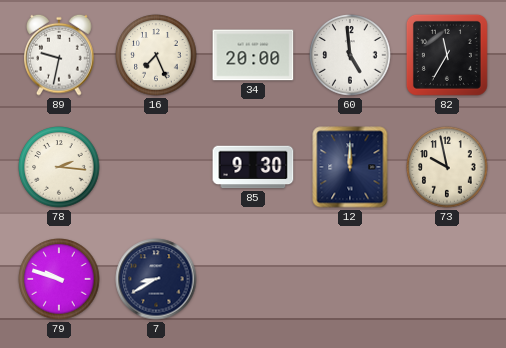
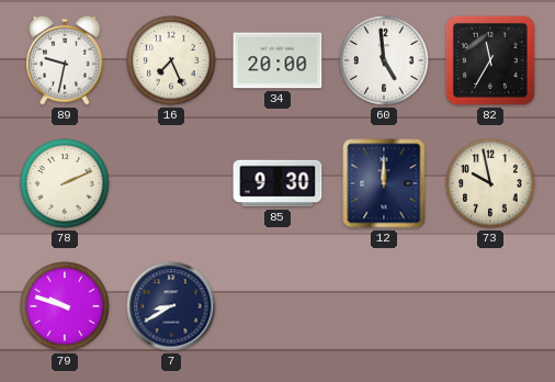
78: 2:16 -> 2:11
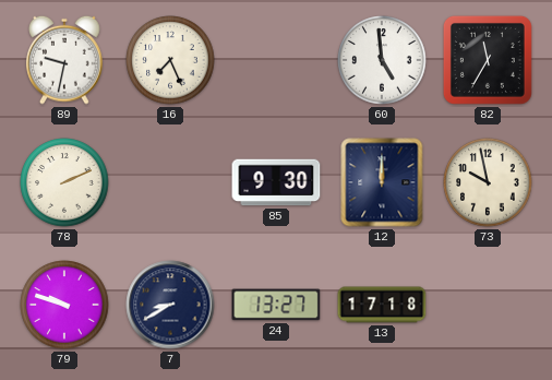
34: 20:00 -> none
24: none -> 13:27
13: none -> 17:18
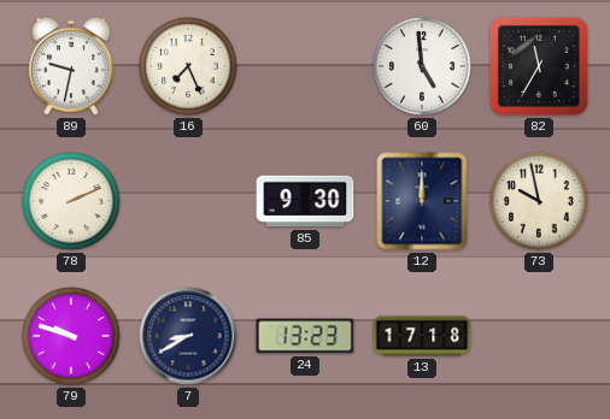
24: 13:27 -> 13:23
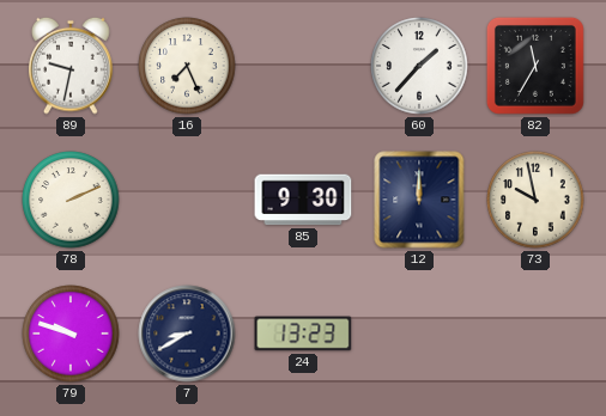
60: 4:59 -> 1:37
13: 17:18 -> none
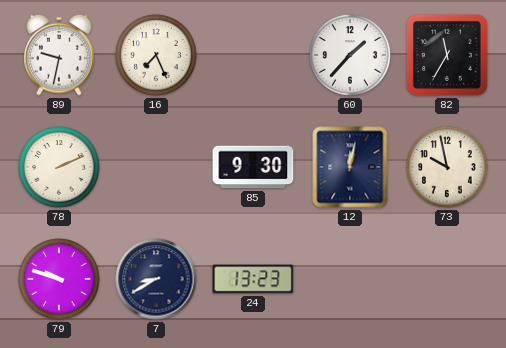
12: 12:00 -> 12:02
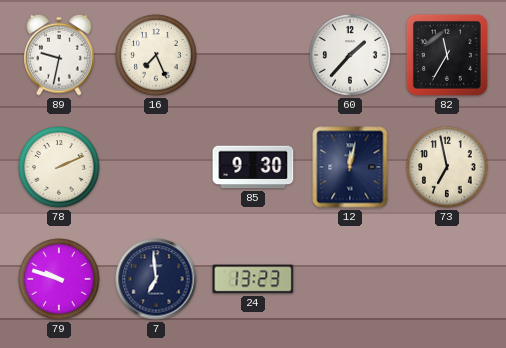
73: 9:58 -> 6:58
7: 8:40 -> 6:59
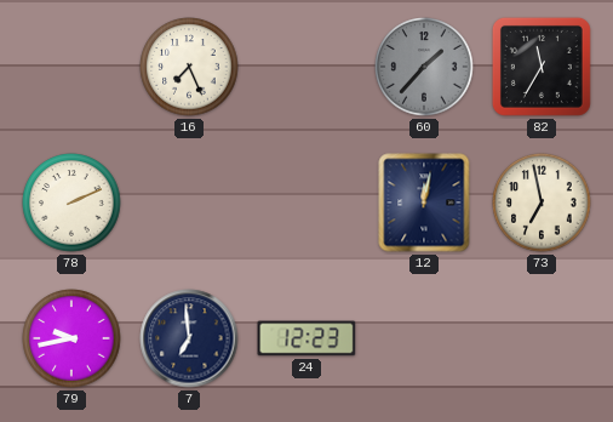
89: 9:32 -> none
60 dial: white -> grey
85: 9:30 -> none
79: 9:48 -> 9:43
24: 13:23 -> 12:23
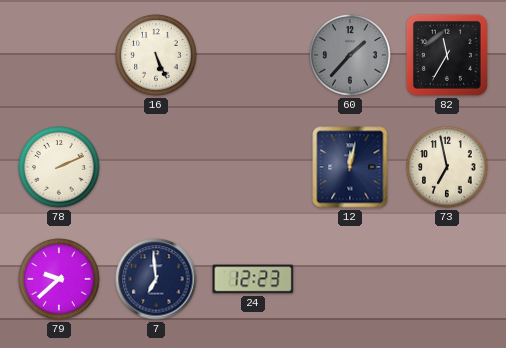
16: 7:26 -> 5:26
79: 9:43 -> 9:38
